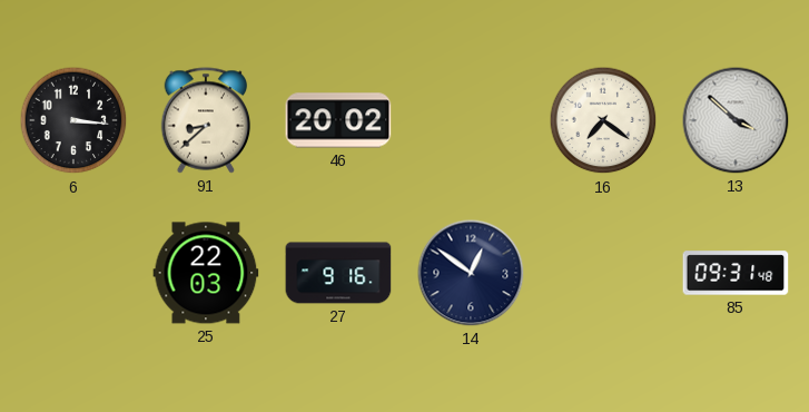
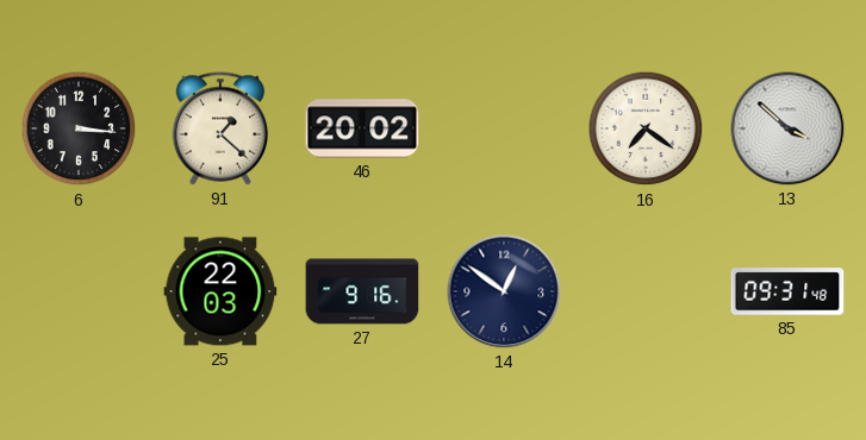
91: 8:38 -> 1:22
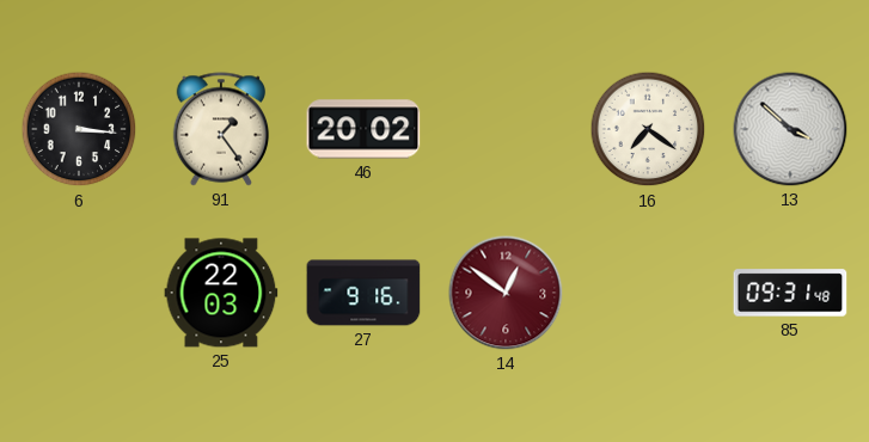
91: 1:22 -> 1:24
14 dial: navy -> burgundy
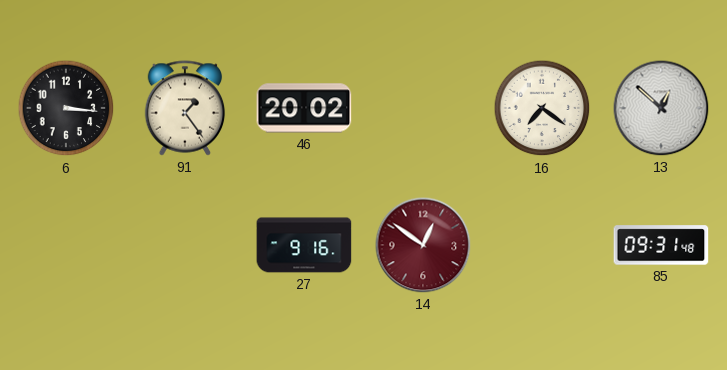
13: 3:52 -> 12:52
25: 22:03 -> none
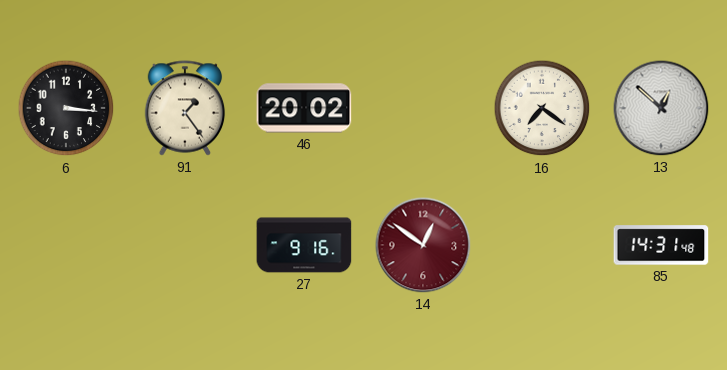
85: 09:31 -> 14:31
